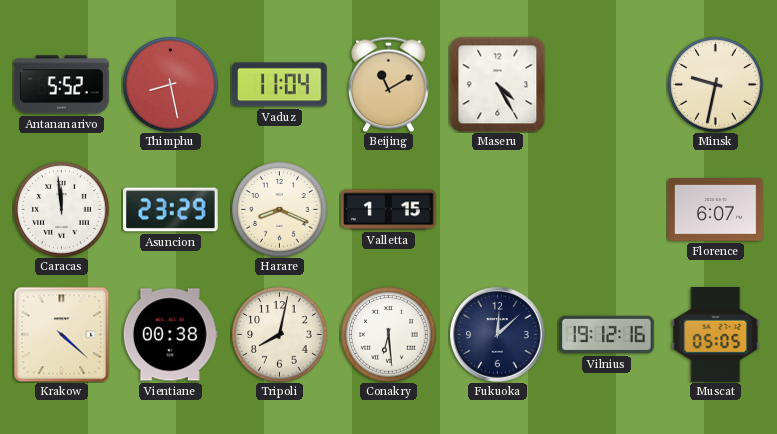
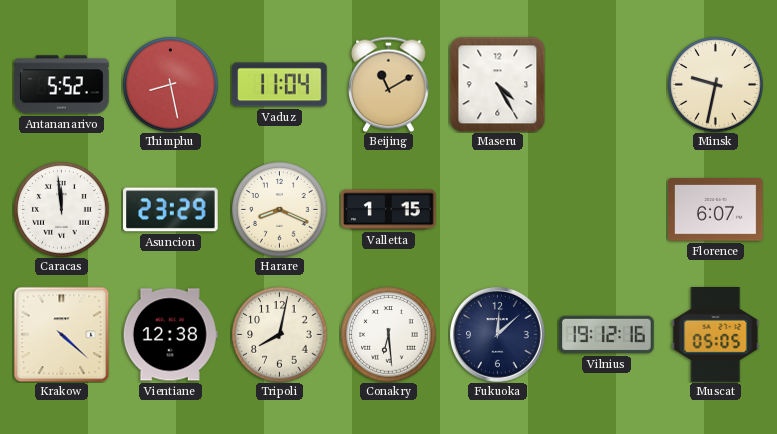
Vientiane: 00:38 -> 12:38
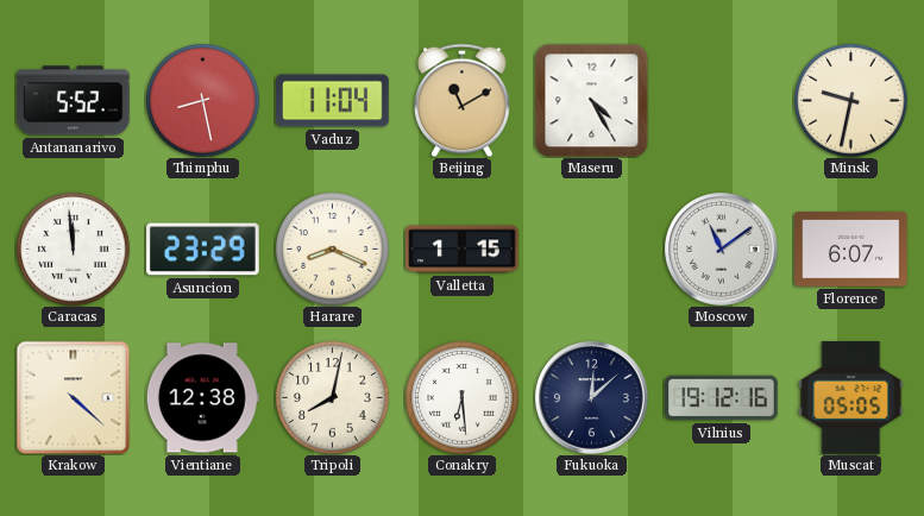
Moscow: none -> 11:09
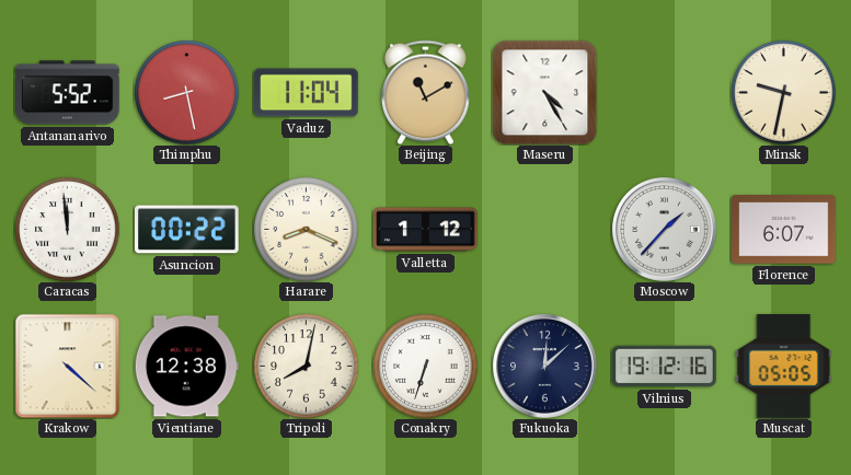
Asuncion: 23:29 -> 00:22
Valletta: 1:15 -> 1:12
Moscow: 11:09 -> 1:37
Conakry: 6:29 -> 6:33
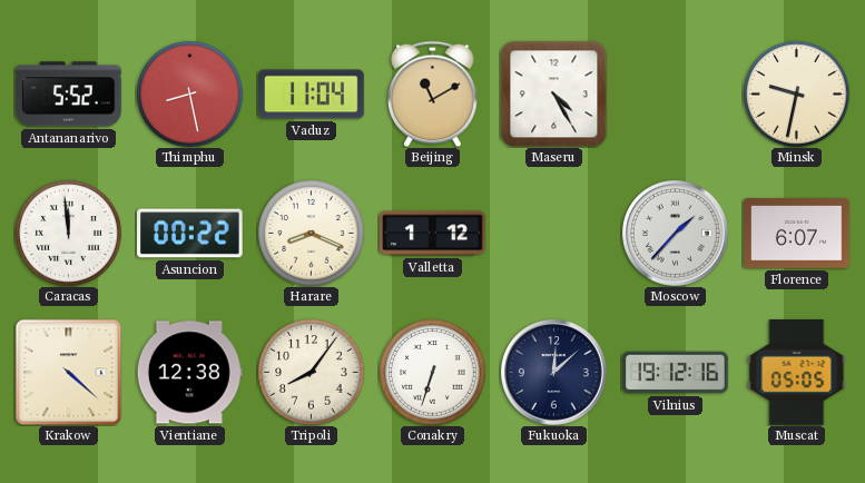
Tripoli: 8:02 -> 8:06
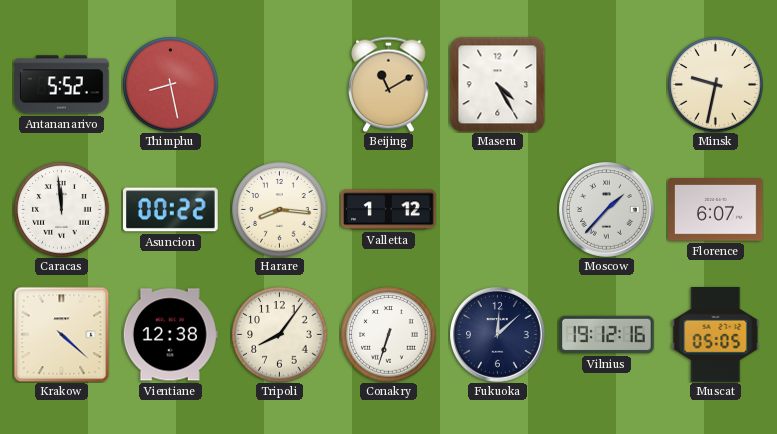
Vaduz: 11:04 -> none
Harare: 8:19 -> 8:16
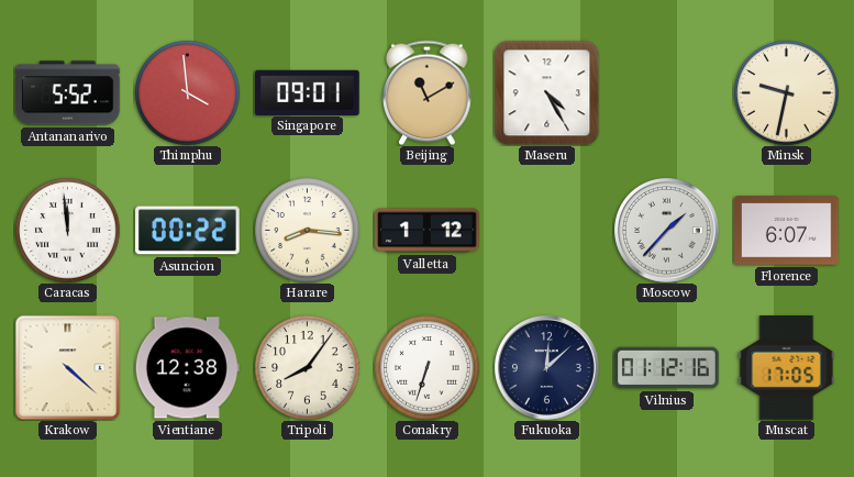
Thimphu: 8:28 -> 3:59
Singapore: none -> 09:01
Vilnius: 19:12 -> 01:12
Muscat: 05:05 -> 17:05
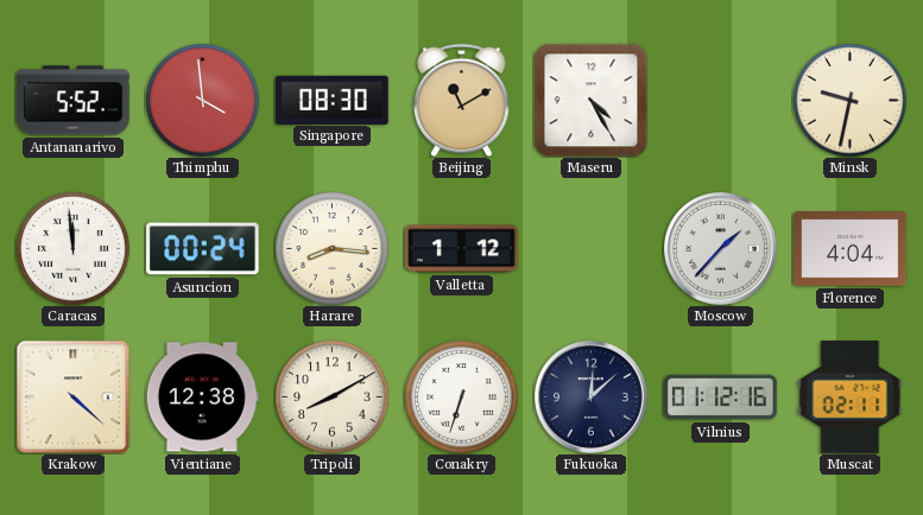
Singapore: 09:01 -> 08:30
Asuncion: 00:22 -> 00:24
Florence: 6:07 -> 4:04
Tripoli: 8:06 -> 8:10
Muscat: 17:05 -> 02:11
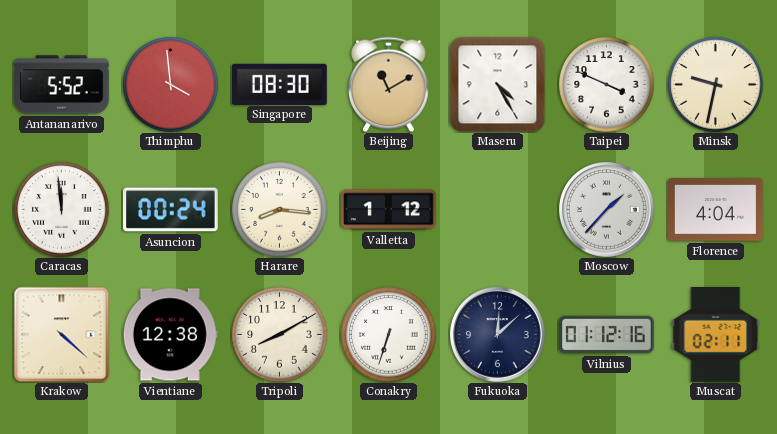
Taipei: none -> 3:49
